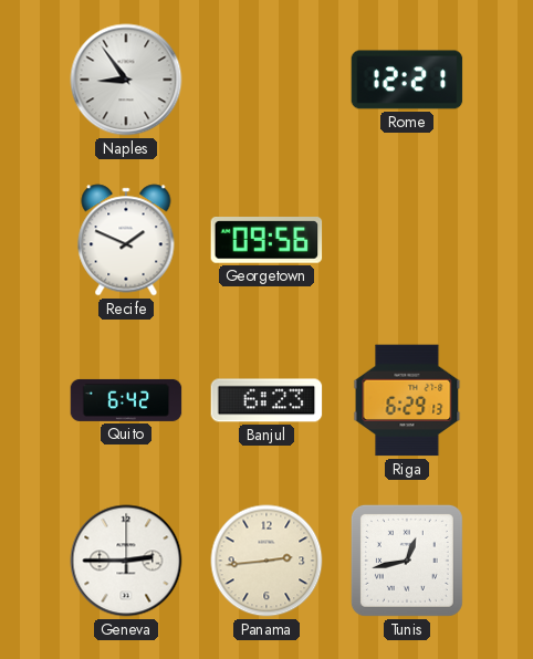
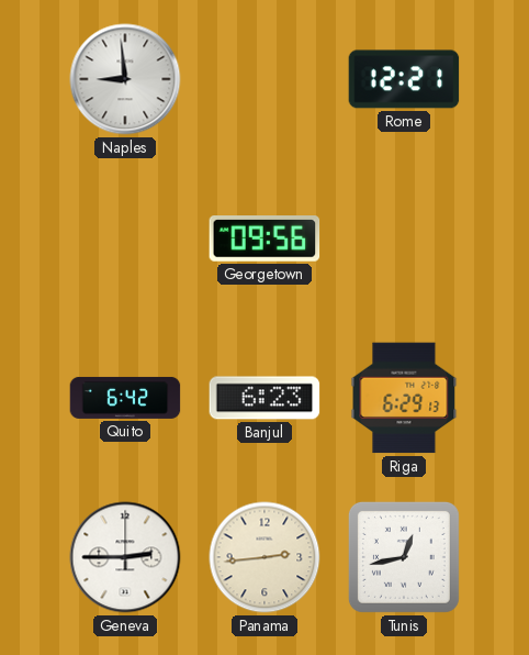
Naples: 8:54 -> 8:59
Recife: 1:49 -> none
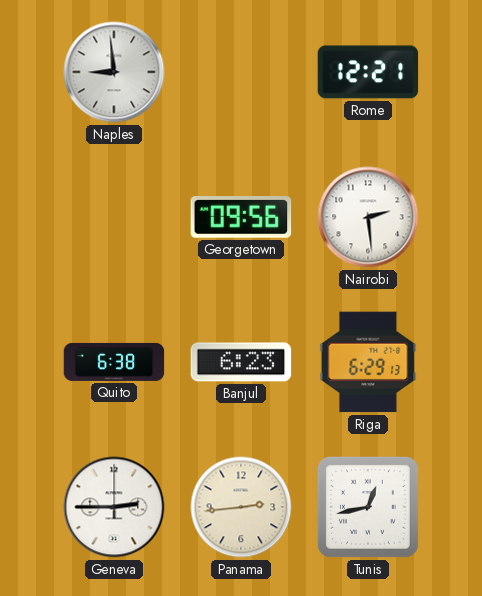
Nairobi: none -> 2:29
Quito: 6:42 -> 6:38
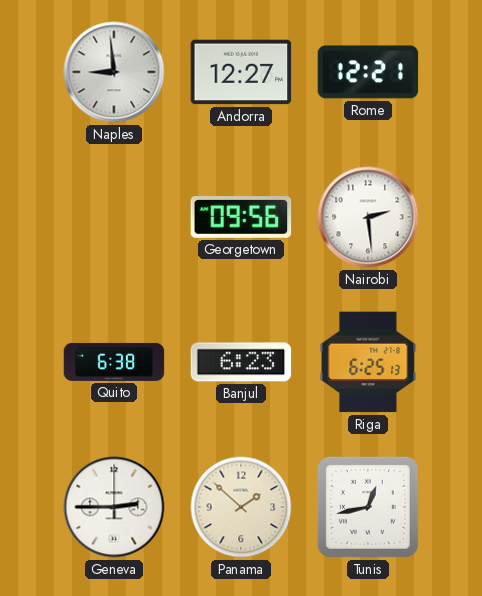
Andorra: none -> 12:27
Riga: 6:29 -> 6:25
Panama: 2:44 -> 1:52
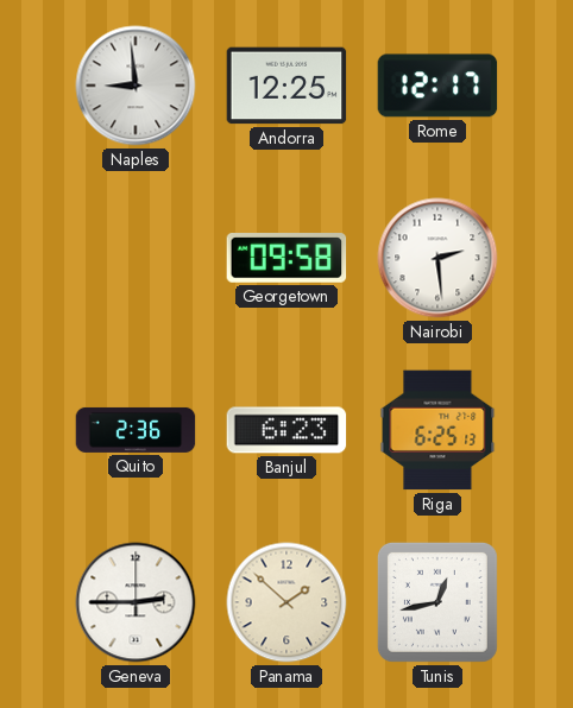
Andorra: 12:27 -> 12:25
Rome: 12:21 -> 12:17
Georgetown: 09:56 -> 09:58
Quito: 6:38 -> 2:36
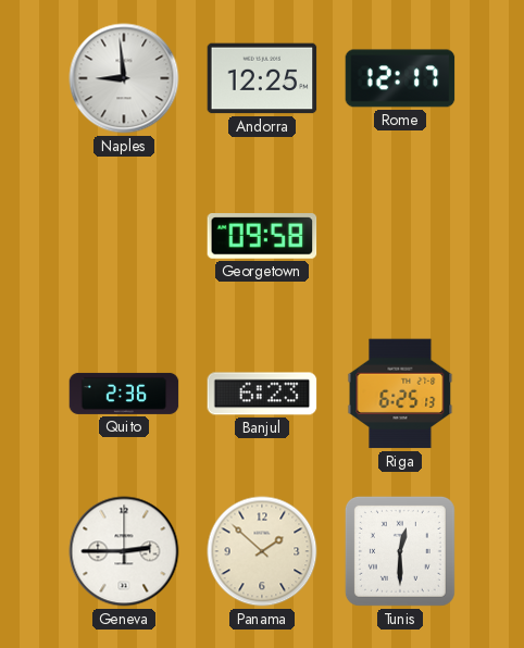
Nairobi: 2:29 -> none
Tunis: 12:43 -> 12:30
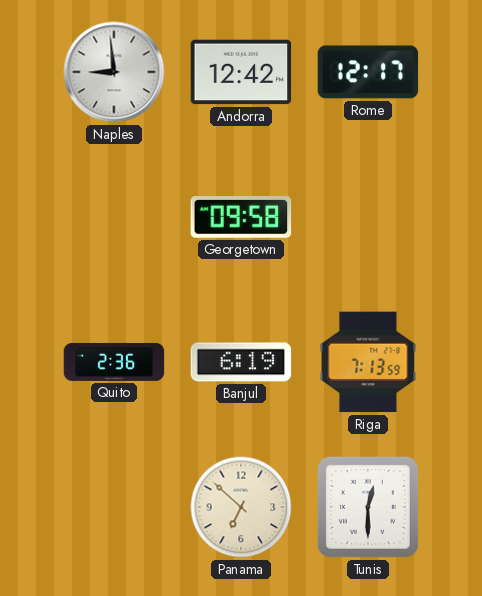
Andorra: 12:25 -> 12:42
Banjul: 6:23 -> 6:19
Riga: 6:25 -> 7:13
Geneva: 2:45 -> none
Panama: 1:52 -> 6:52
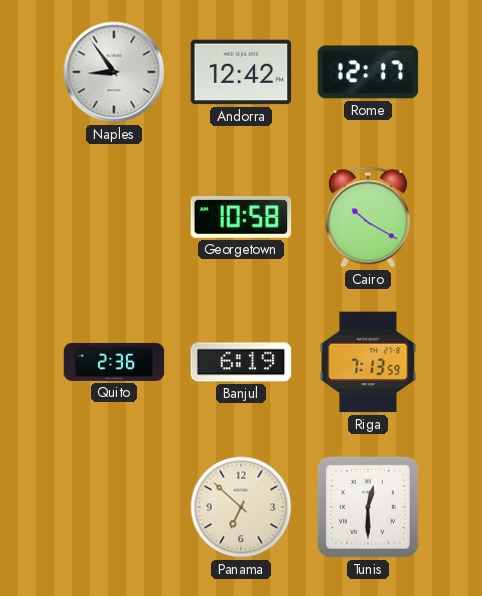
Naples: 8:59 -> 8:54
Georgetown: 09:58 -> 10:58
Cairo: none -> 10:20
